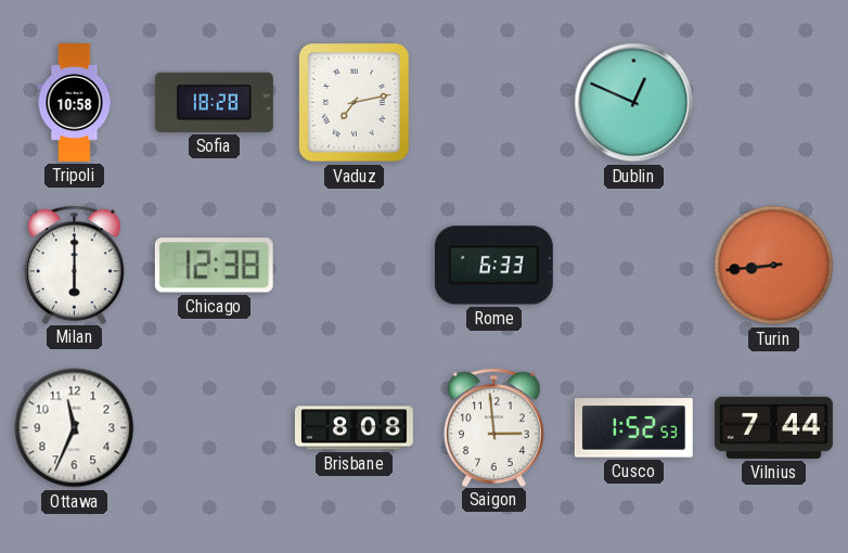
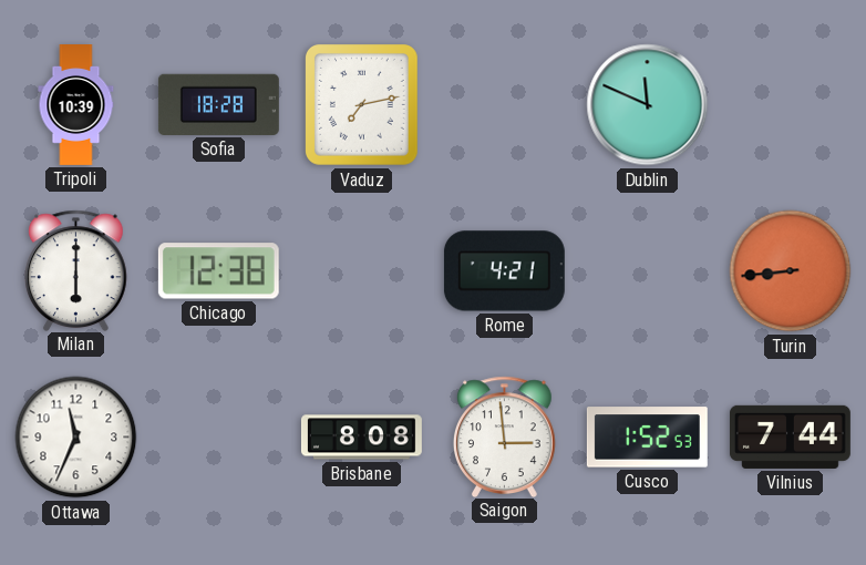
Tripoli: 10:58 -> 10:39
Dublin: 12:49 -> 11:49
Rome: 6:33 -> 4:21
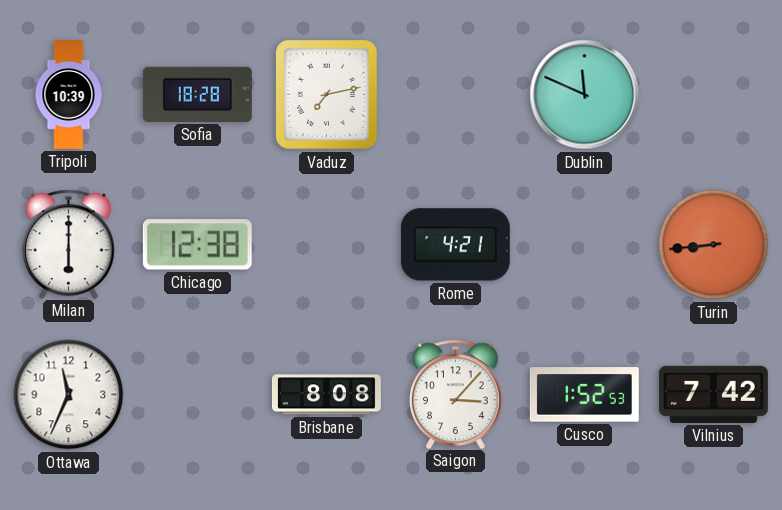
Saigon: 2:59 -> 3:07
Vilnius: 7:44 -> 7:42
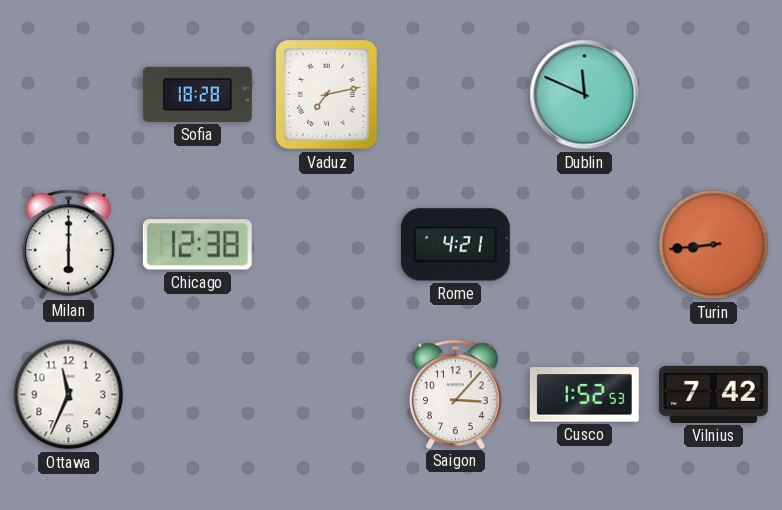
Tripoli: 10:39 -> none
Brisbane: 8:08 -> none
